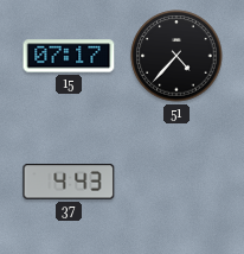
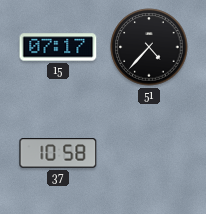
37: 4:43 -> 10:58
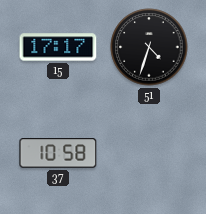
15: 07:17 -> 17:17
51: 4:37 -> 4:33
